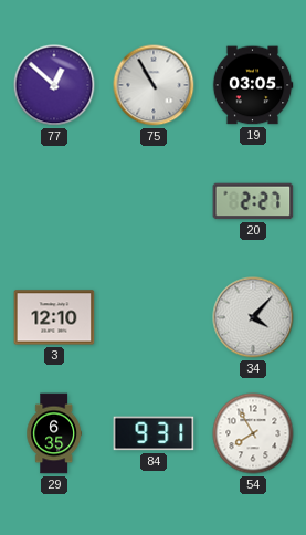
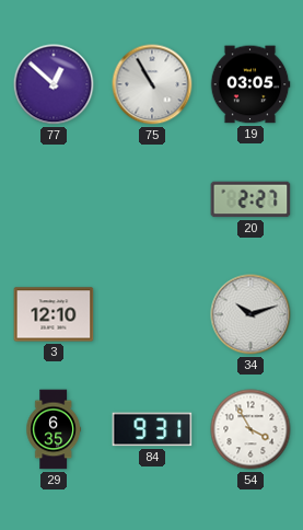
34: 4:07 -> 10:12
54: 7:55 -> 3:55
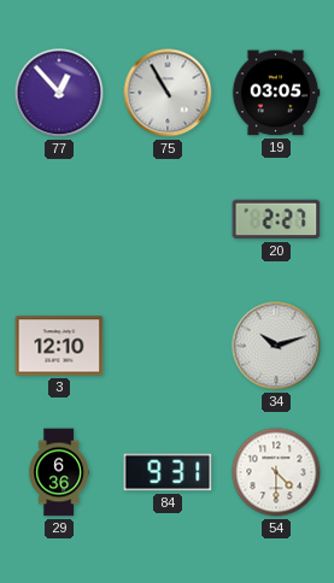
77: 12:52 -> 12:53
29: 6:35 -> 6:36
54: 3:55 -> 4:30
